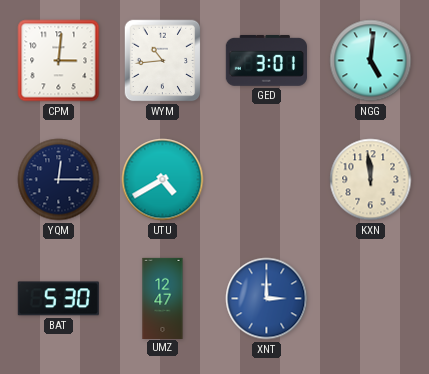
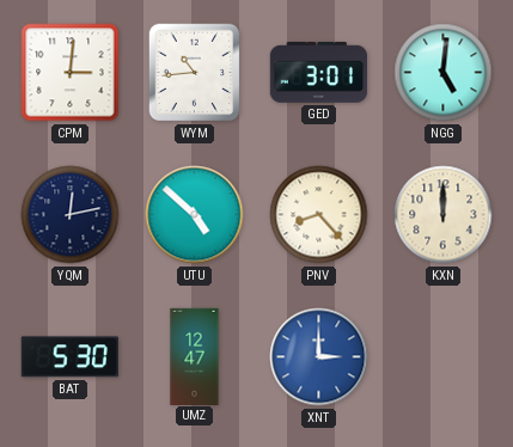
YQM: 12:15 -> 12:13
UTU: 4:40 -> 4:52
PNV: none -> 8:23
KXN: 11:59 -> 12:00
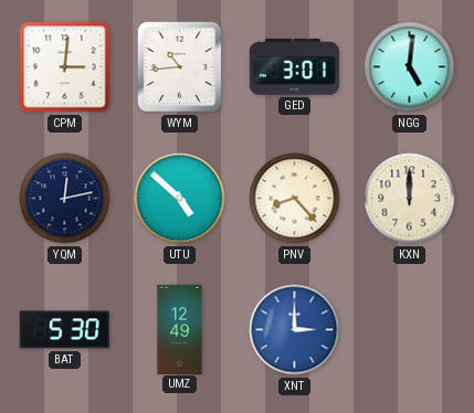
UMZ: 12:47 -> 12:49
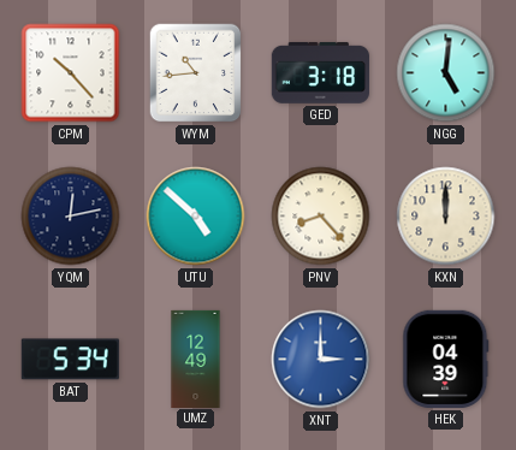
CPM: 3:01 -> 10:23
GED: 3:01 -> 3:18
BAT: 5:30 -> 5:34
HEK: none -> 04:39
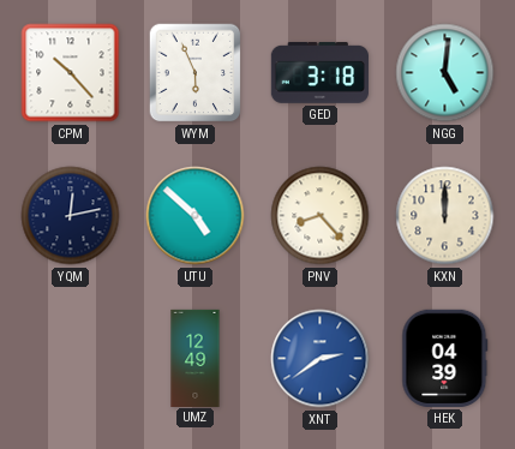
WYM: 10:44 -> 5:56
BAT: 5:34 -> none
XNT: 3:00 -> 2:39
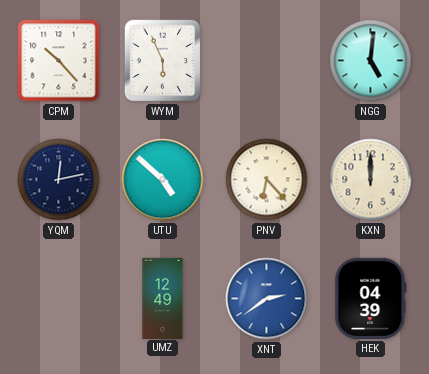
GED: 3:18 -> none
PNV: 8:23 -> 6:23
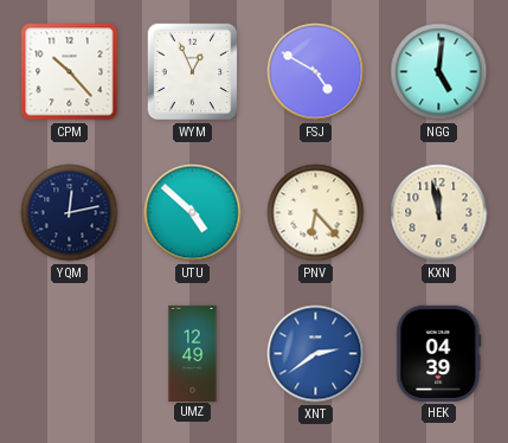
WYM: 5:56 -> 12:56
FSJ: none -> 4:50
KXN: 12:00 -> 11:58
